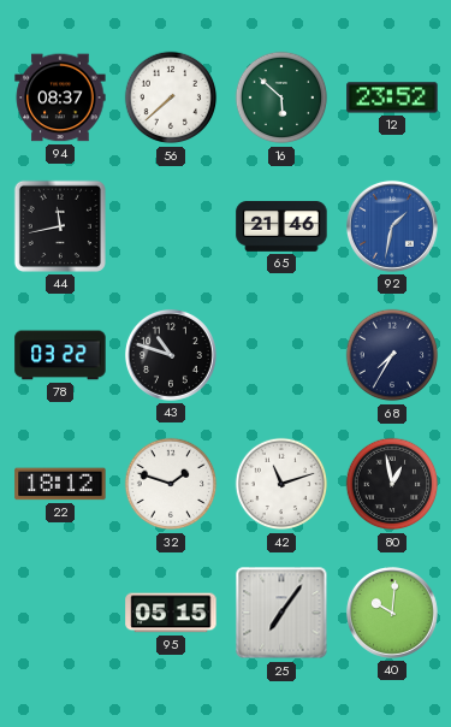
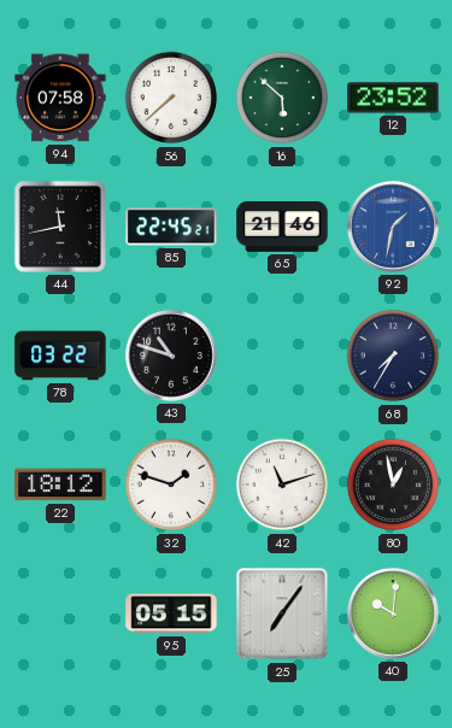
94: 08:37 -> 07:58
85: none -> 22:45
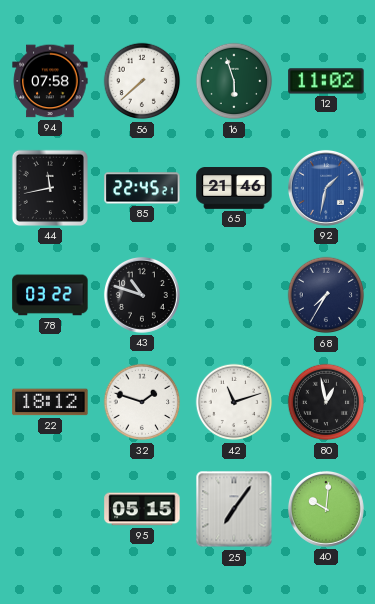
16: 5:52 -> 5:57
12: 23:52 -> 11:02
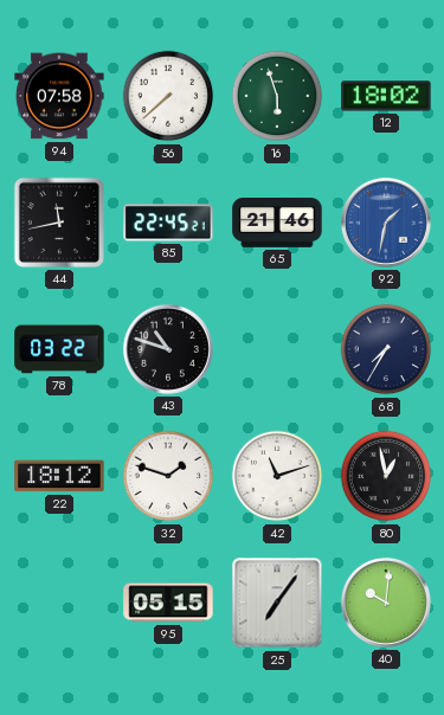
12: 11:02 -> 18:02
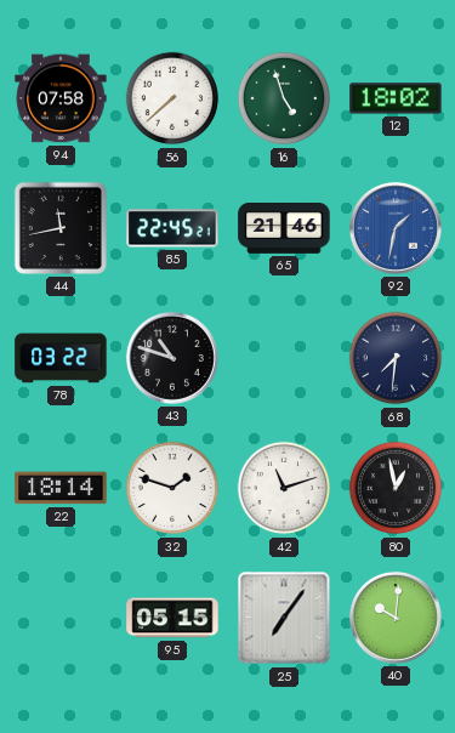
16: 5:57 -> 4:57
68: 7:35 -> 7:31
22: 18:12 -> 18:14
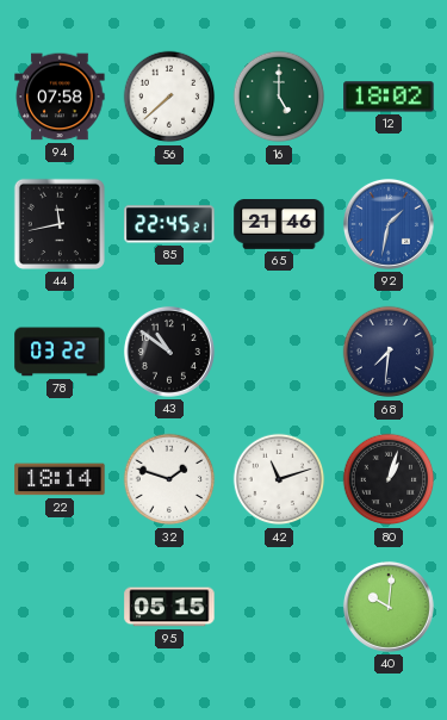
16: 4:57 -> 5:00
43: 10:48 -> 10:51
80: 12:58 -> 1:03
25: 7:06 -> none
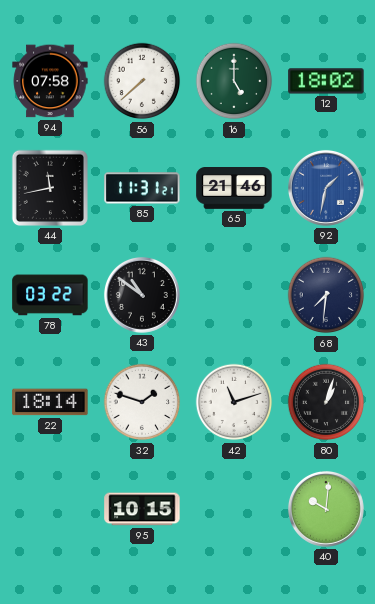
85: 22:45 -> 11:31
95: 05:15 -> 10:15
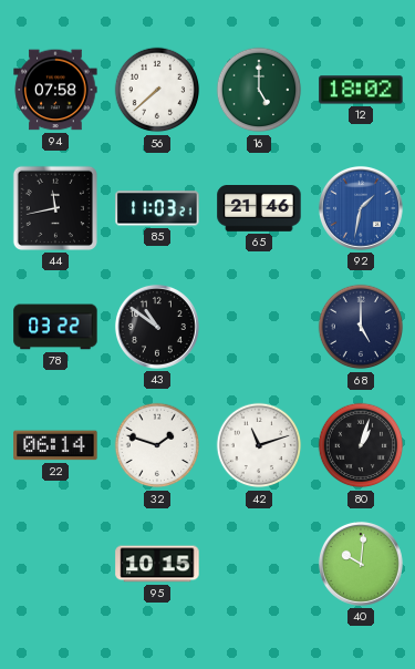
85: 11:31 -> 11:03
68: 7:31 -> 5:00
22: 18:14 -> 06:14
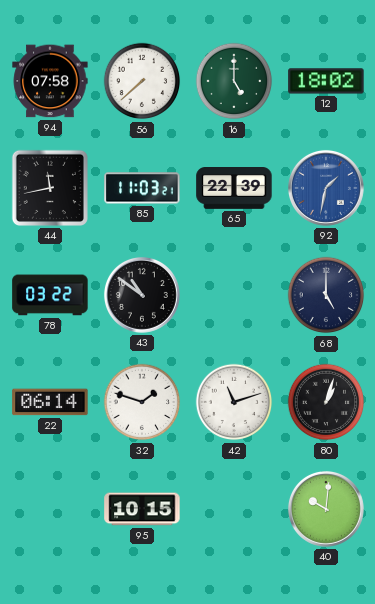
65: 21:46 -> 22:39
